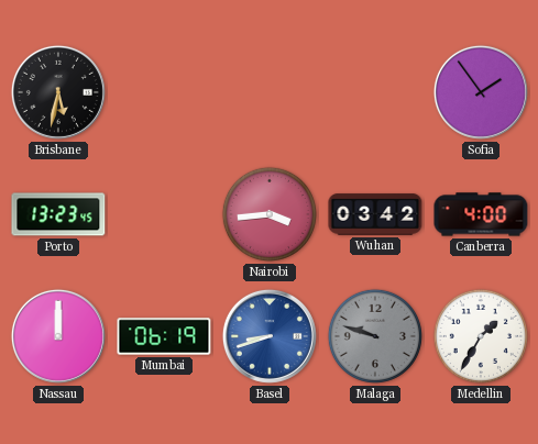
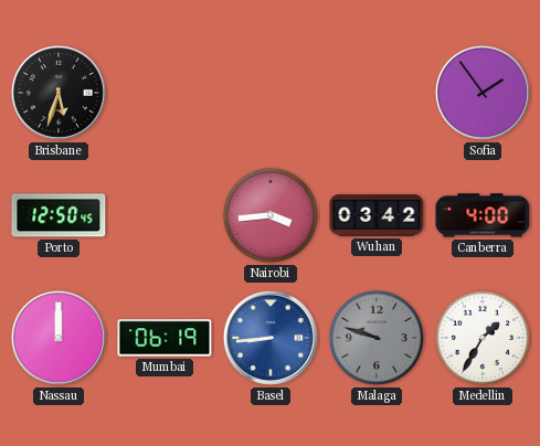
Brisbane: 5:32 -> 5:33
Porto: 13:23 -> 12:50
Basel: 8:42 -> 8:44
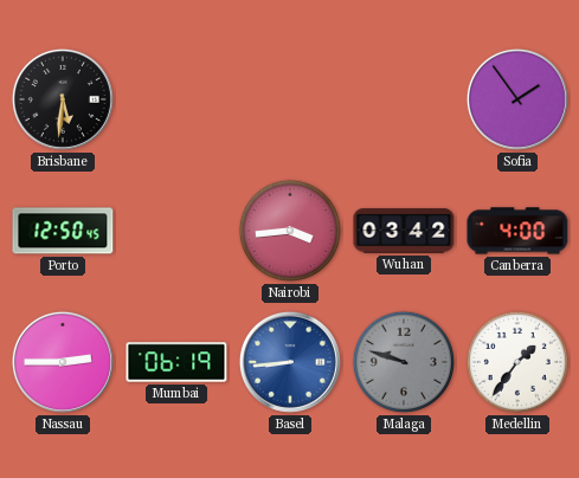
Brisbane: 5:33 -> 5:31
Nassau: 12:00 -> 2:45
Medellin: 1:35 -> 1:36
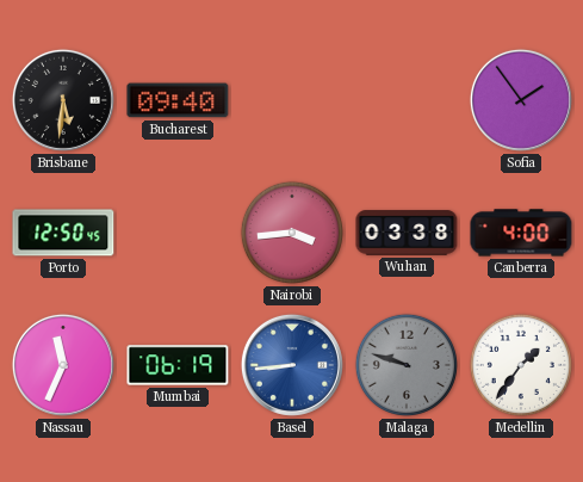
Bucharest: none -> 09:40
Wuhan: 03:42 -> 03:38
Nassau: 2:45 -> 11:34
